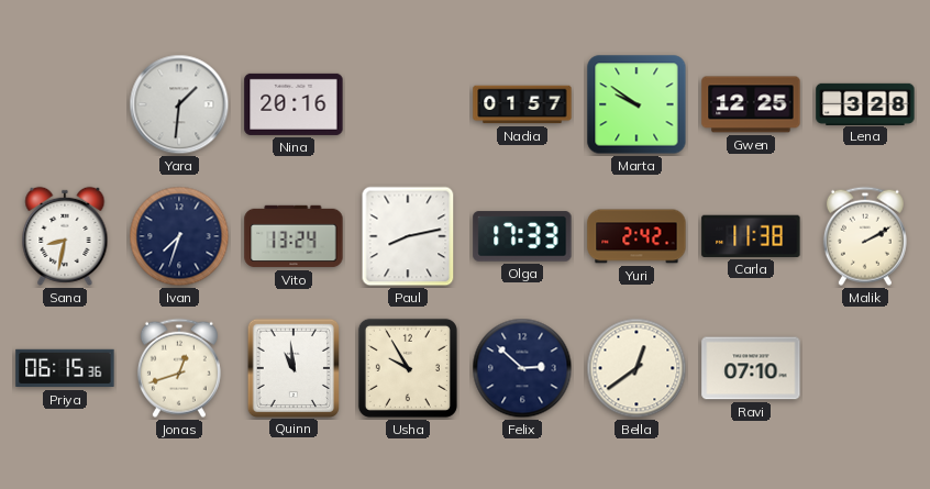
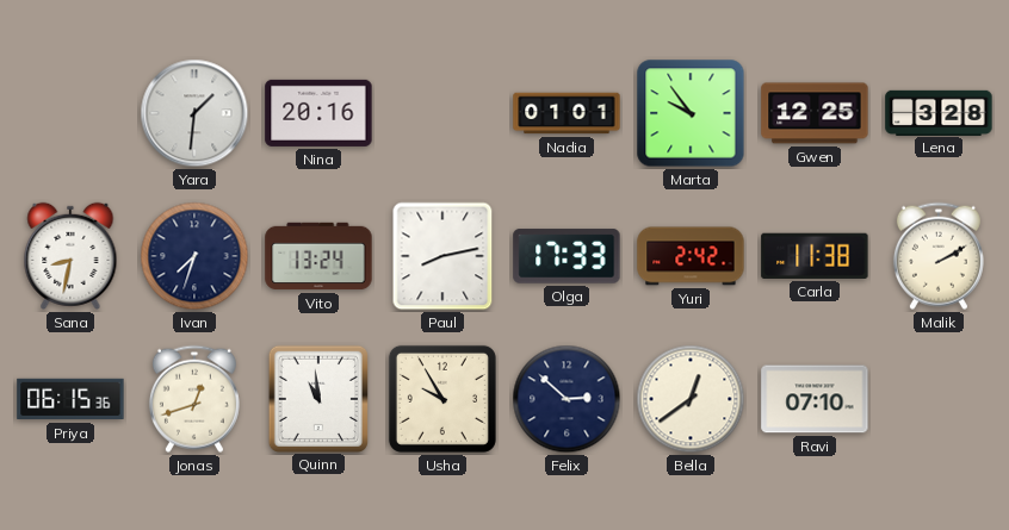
Nadia: 01:57 -> 01:01
Marta: 9:51 -> 9:54
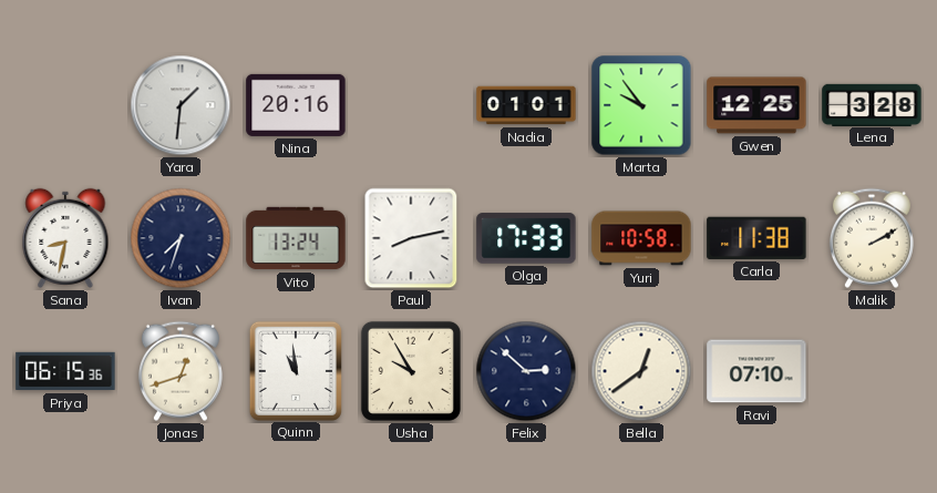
Yuri: 2:42 -> 10:58
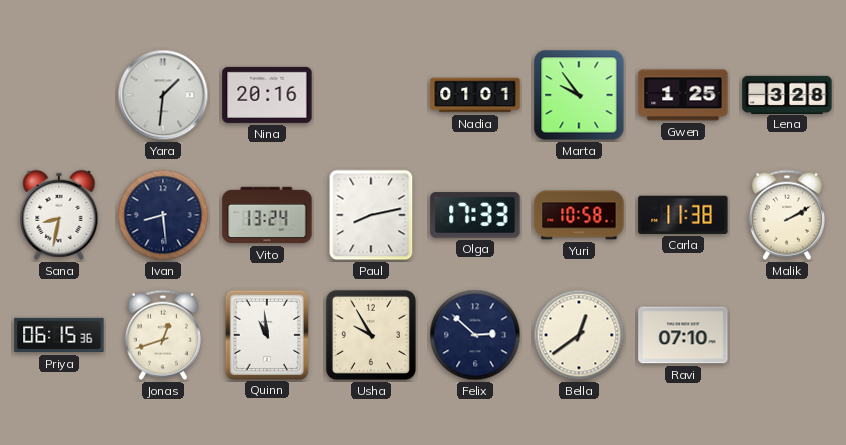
Gwen: 12:25 -> 1:25
Ivan: 7:33 -> 8:29
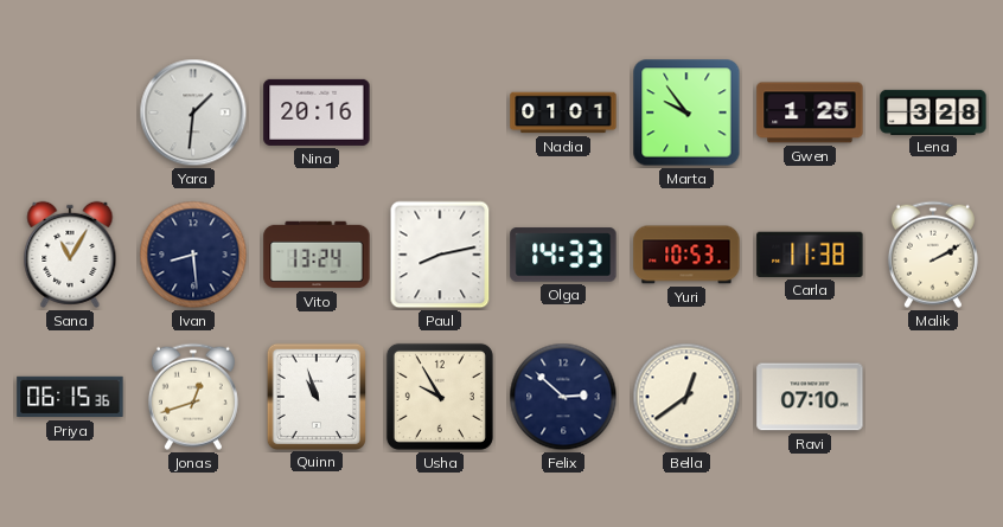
Sana: 8:32 -> 11:05
Olga: 17:33 -> 14:33
Yuri: 10:58 -> 10:53
Quinn: 10:59 -> 10:57
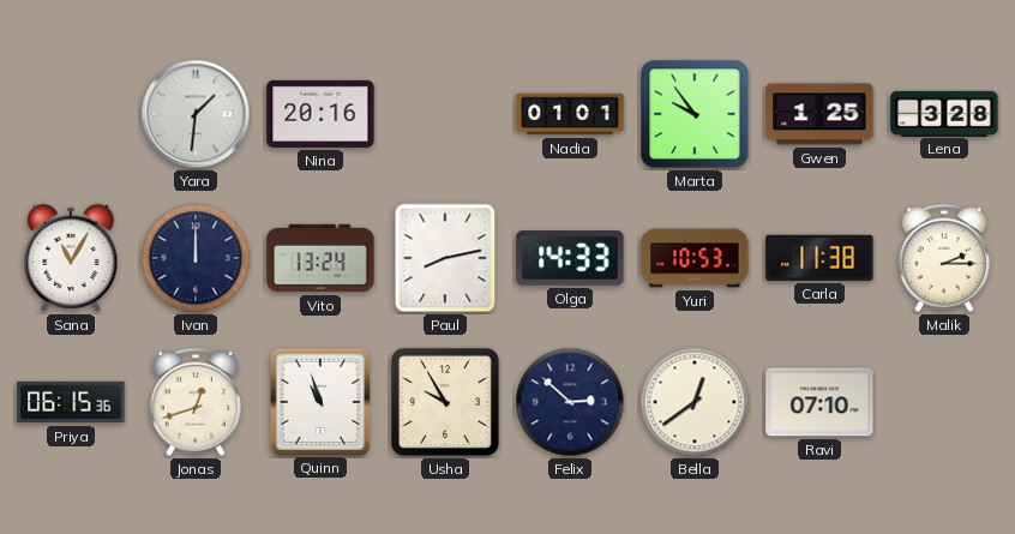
Ivan: 8:29 -> 12:00
Malik: 2:10 -> 2:15
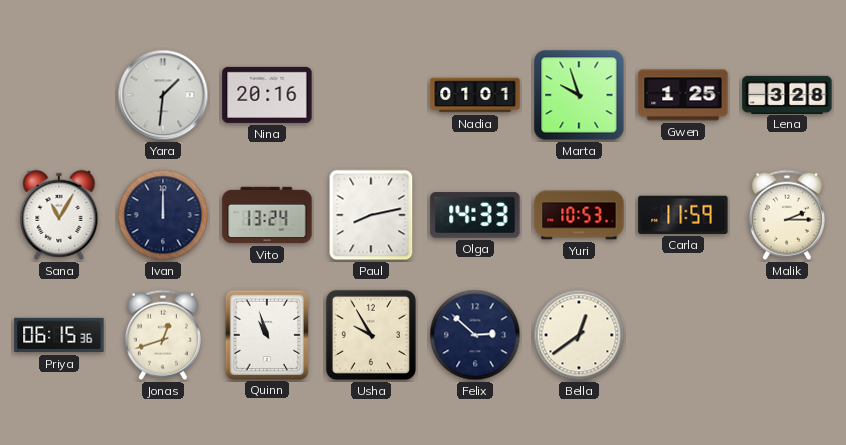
Marta: 9:54 -> 9:57
Carla: 11:38 -> 11:59
Ravi: 07:10 -> none
